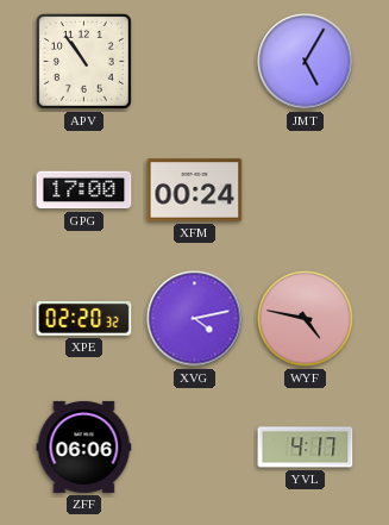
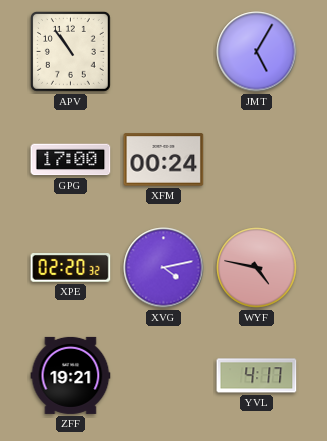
ZFF: 06:06 -> 19:21
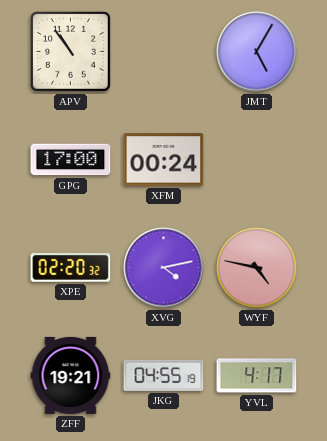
JKG: none -> 04:55
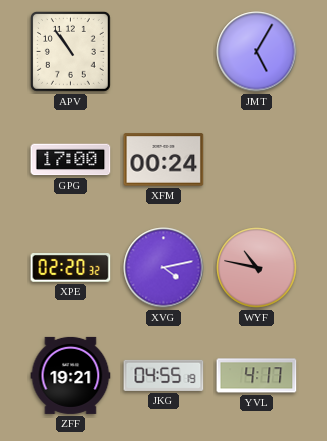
WYF: 4:47 -> 10:47
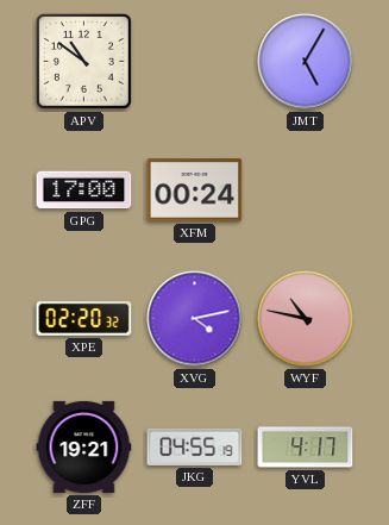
APV: 10:54 -> 10:51
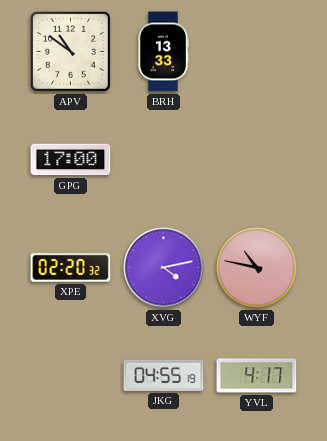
BRH: none -> 13:33
JMT: 5:05 -> none
XFM: 00:24 -> none
ZFF: 19:21 -> none
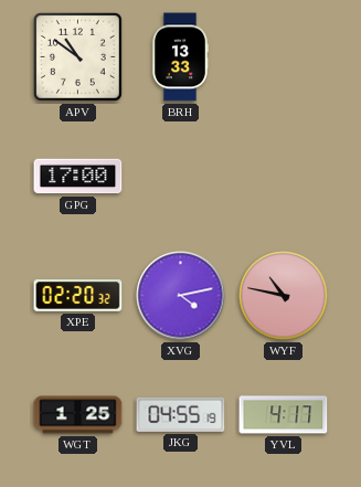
WGT: none -> 1:25
